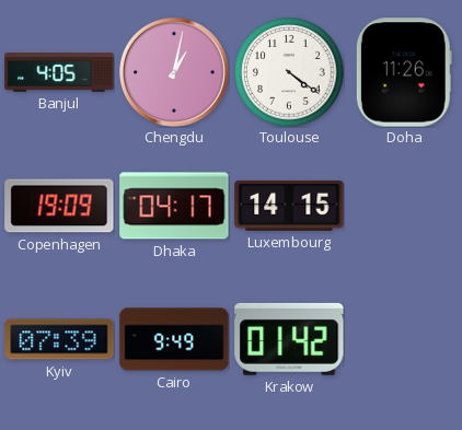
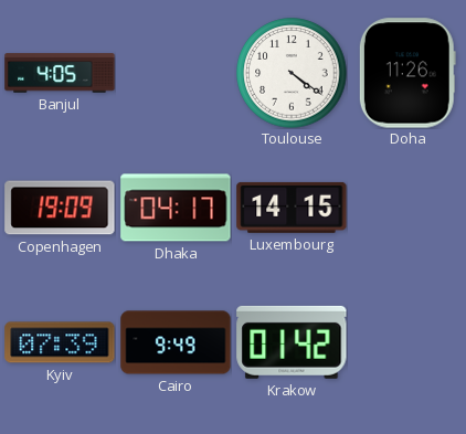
Chengdu: 1:02 -> none
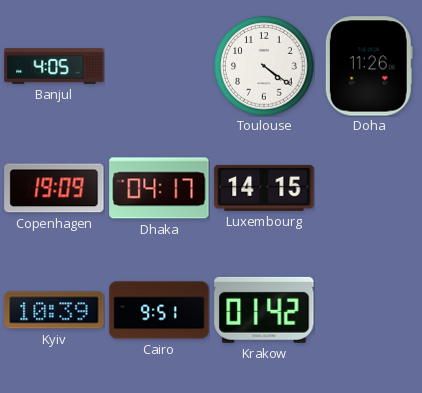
Kyiv: 07:39 -> 10:39
Cairo: 9:49 -> 9:51
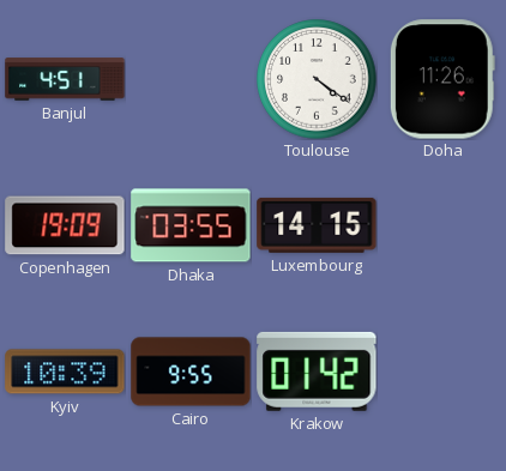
Banjul: 4:05 -> 4:51
Dhaka: 04:17 -> 03:55
Cairo: 9:51 -> 9:55
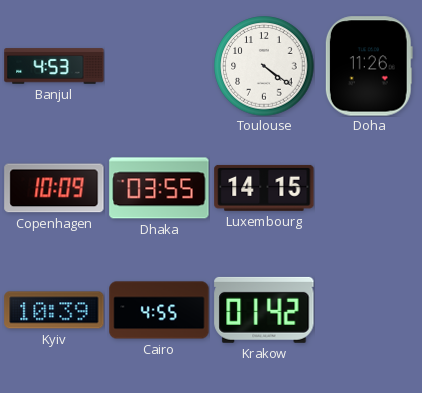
Banjul: 4:51 -> 4:53
Copenhagen: 19:09 -> 10:09
Cairo: 9:55 -> 4:55
